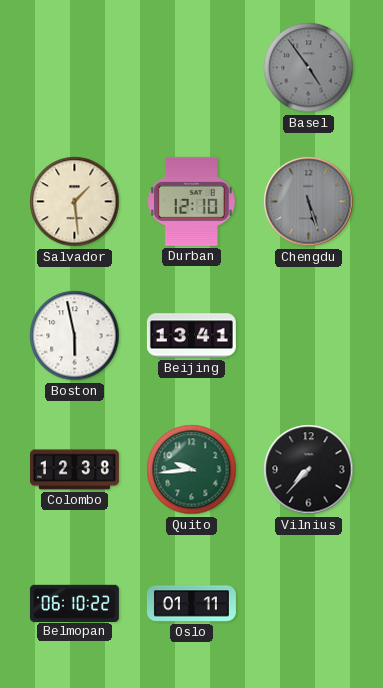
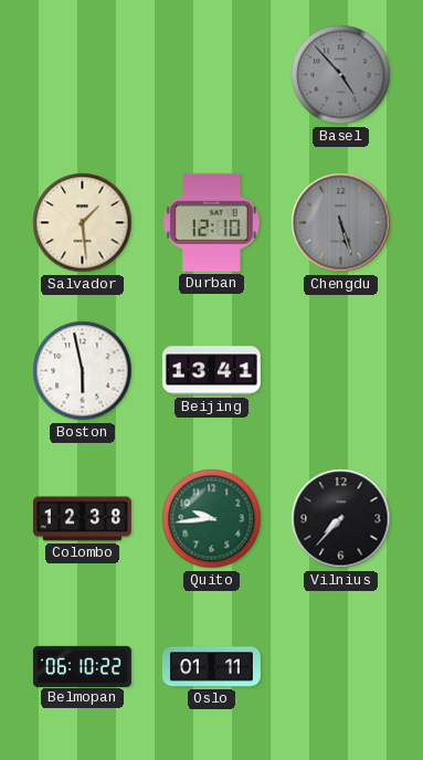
Basel: 4:54 -> 4:53
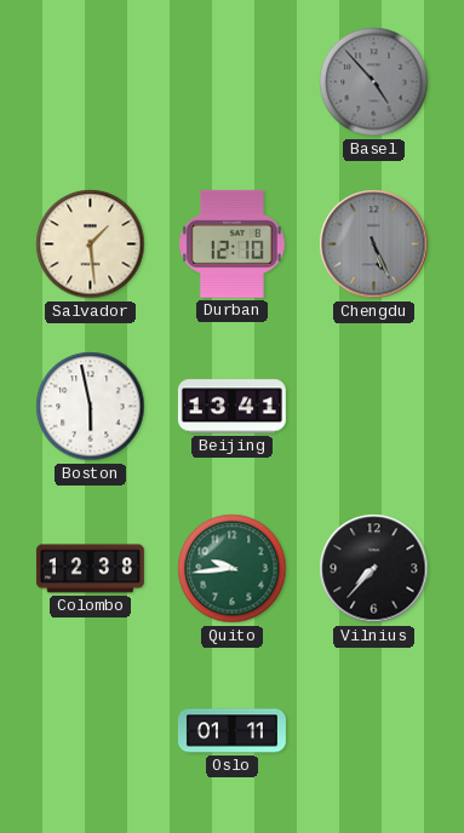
Chengdu: 5:27 -> 5:26
Belmopan: 06:10 -> none
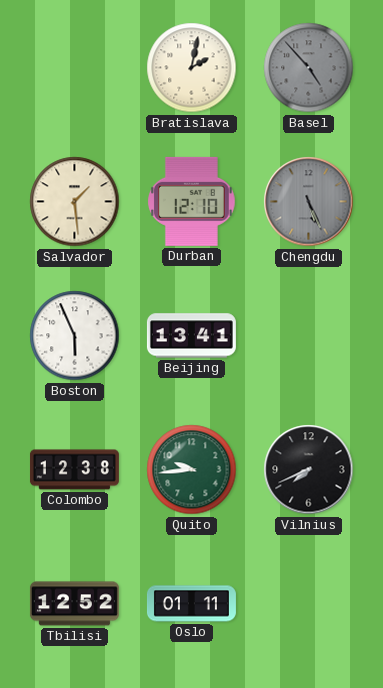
Bratislava: none -> 2:02
Boston: 5:58 -> 5:56
Vilnius: 7:37 -> 7:41
Tbilisi: none -> 12:52
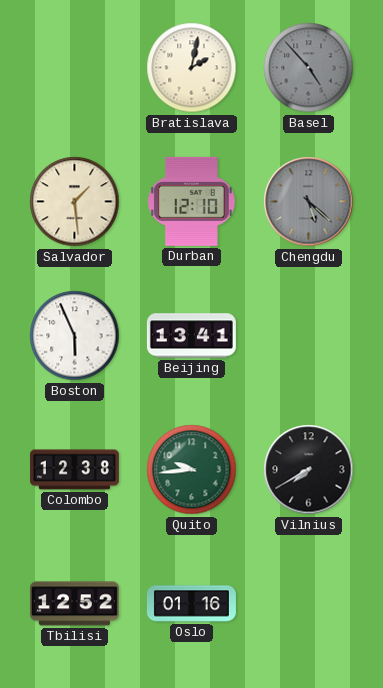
Chengdu: 5:26 -> 5:22
Vilnius: 7:41 -> 7:40
Oslo: 01:11 -> 01:16
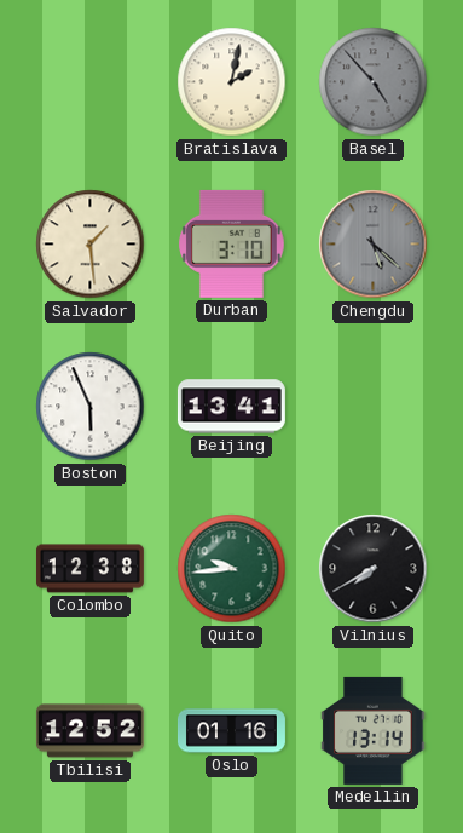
Durban: 12:10 -> 3:10
Medellin: none -> 13:14
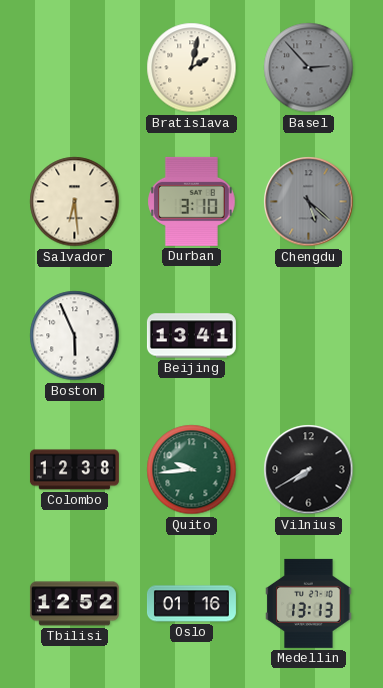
Basel: 4:53 -> 2:53
Salvador: 1:29 -> 6:29
Medellin: 13:14 -> 13:13
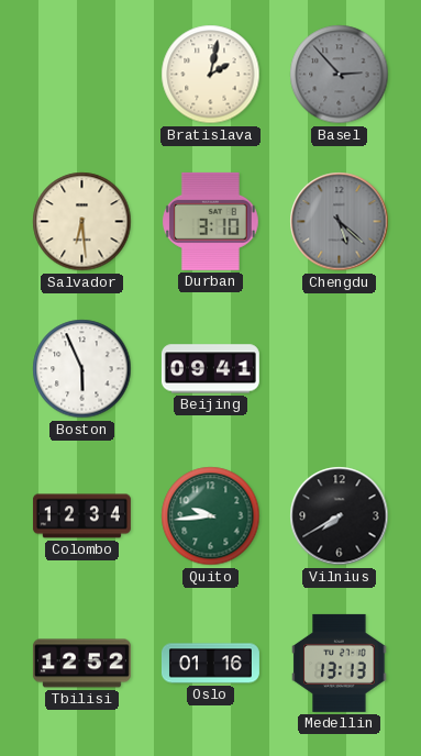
Beijing: 13:41 -> 09:41
Colombo: 12:38 -> 12:34
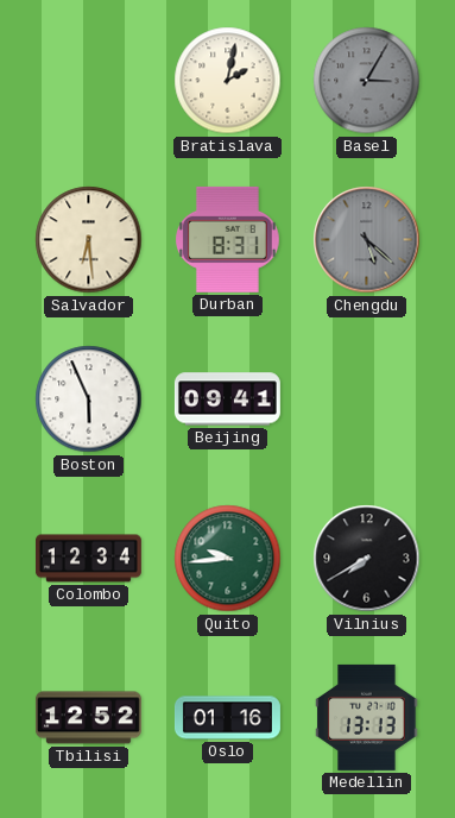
Basel: 2:53 -> 3:05
Durban: 3:10 -> 8:31
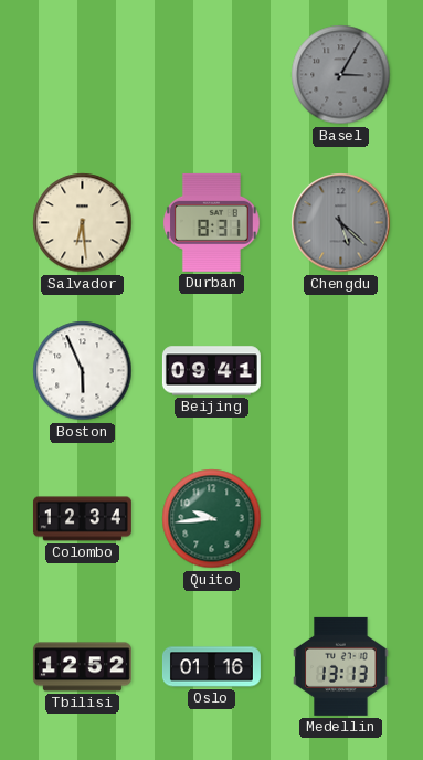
Bratislava: 2:02 -> none
Vilnius: 7:40 -> none
